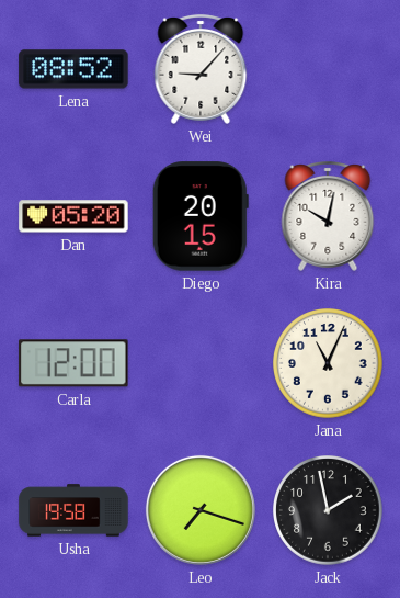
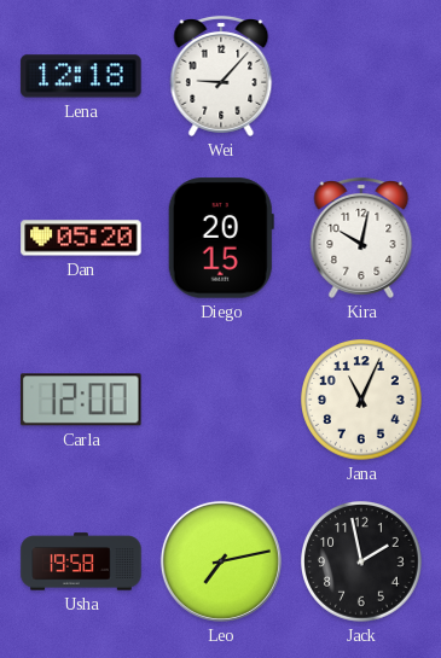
Lena: 08:52 -> 12:18
Leo: 7:18 -> 7:13
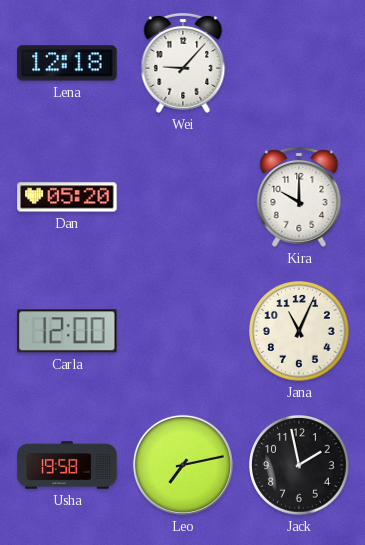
Diego: 20:15 -> none
Kira: 10:02 -> 10:00
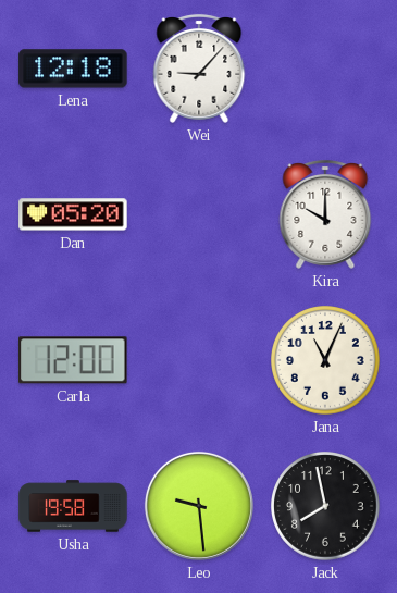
Leo: 7:13 -> 9:29
Jack: 1:58 -> 7:58
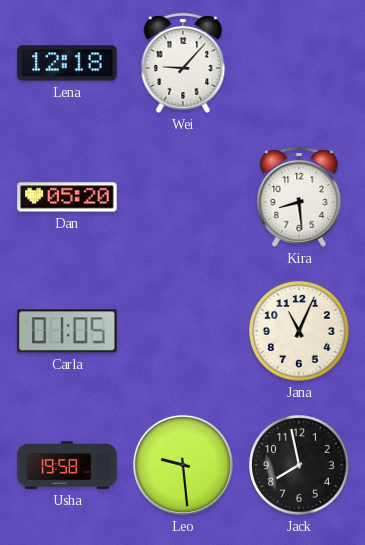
Kira: 10:00 -> 8:29
Carla: 12:00 -> 01:05
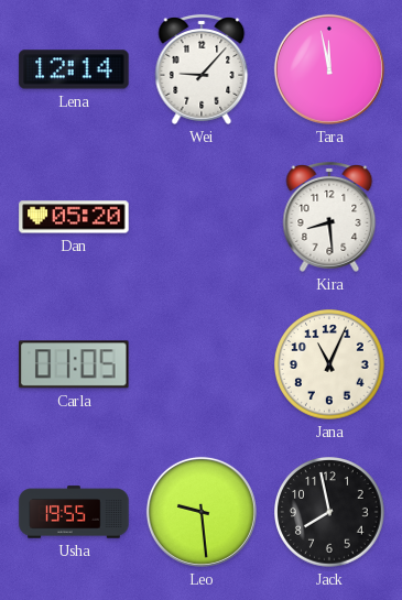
Lena: 12:18 -> 12:14
Tara: none -> 11:58
Usha: 19:58 -> 19:55
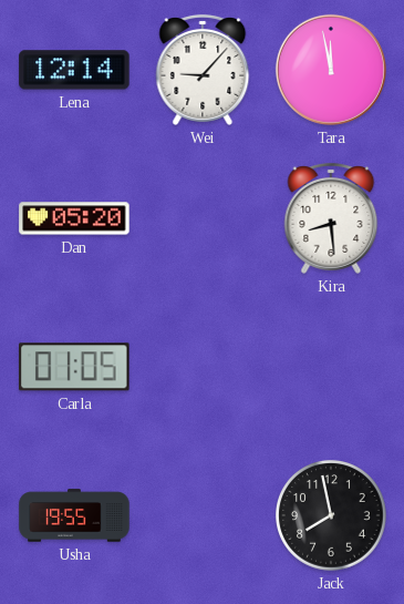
Jana: 11:04 -> none
Leo: 9:29 -> none
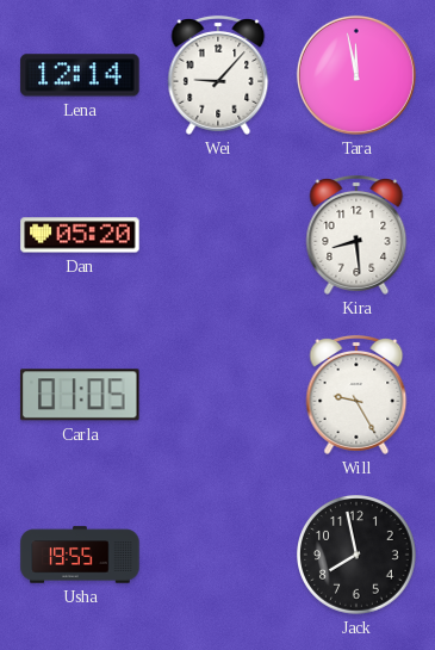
Will: none -> 9:25
